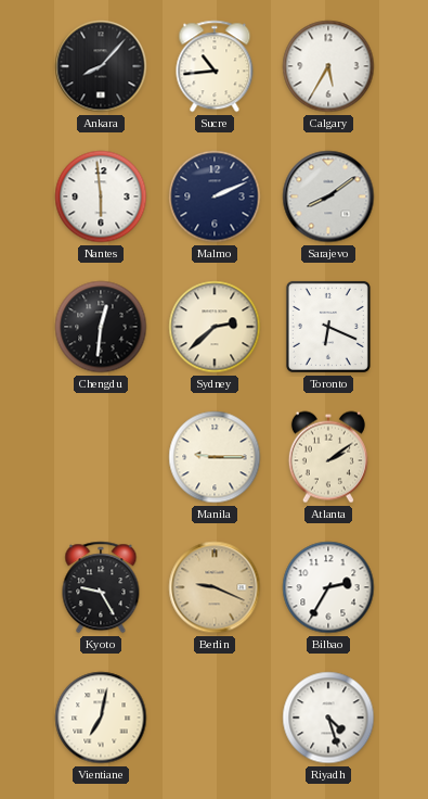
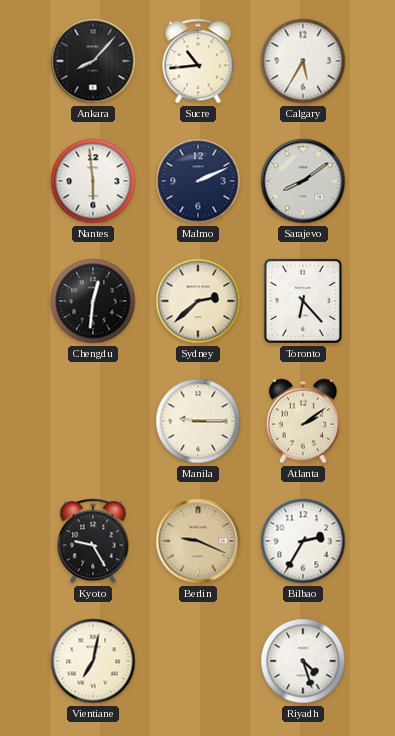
Toronto: 6:19 -> 6:23
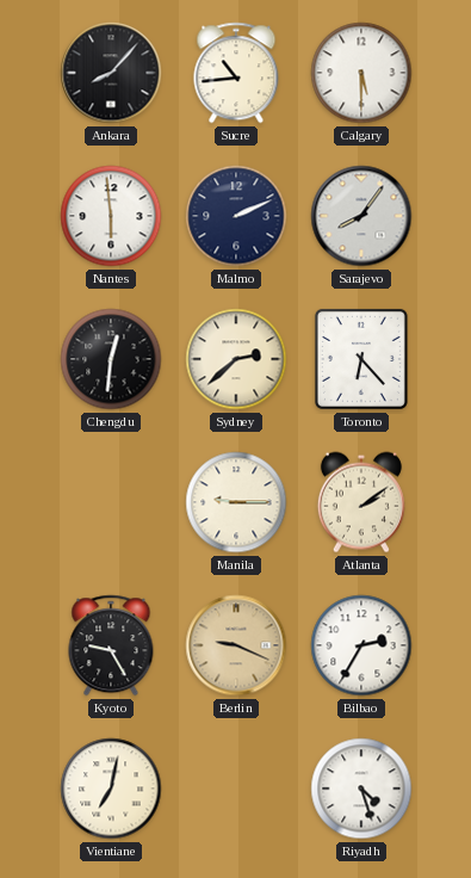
Calgary: 5:35 -> 5:30
Sarajevo: 8:09 -> 8:06
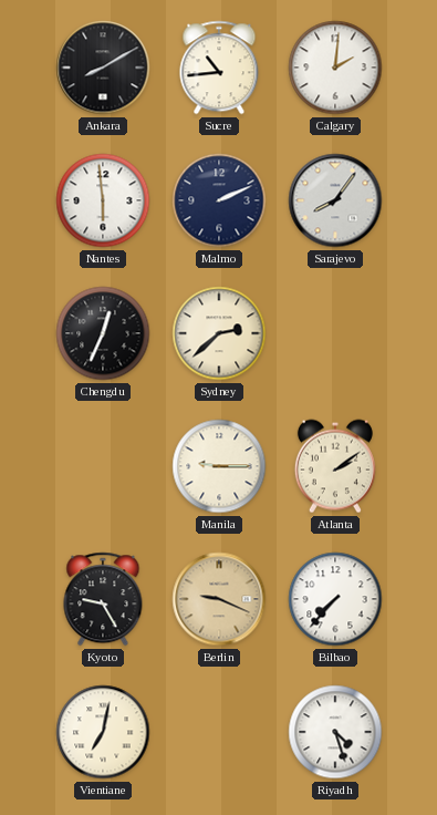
Ankara: 8:07 -> 8:10
Calgary: 5:30 -> 2:01
Chengdu: 12:31 -> 12:34
Toronto: 6:23 -> none
Bilbao: 2:35 -> 7:37
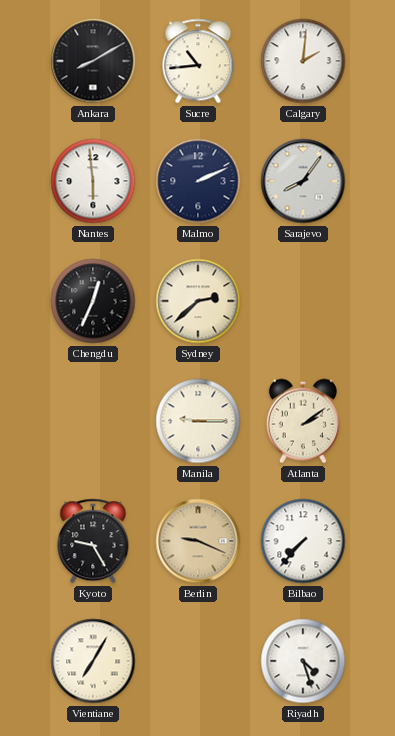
Vientiane: 7:02 -> 7:05
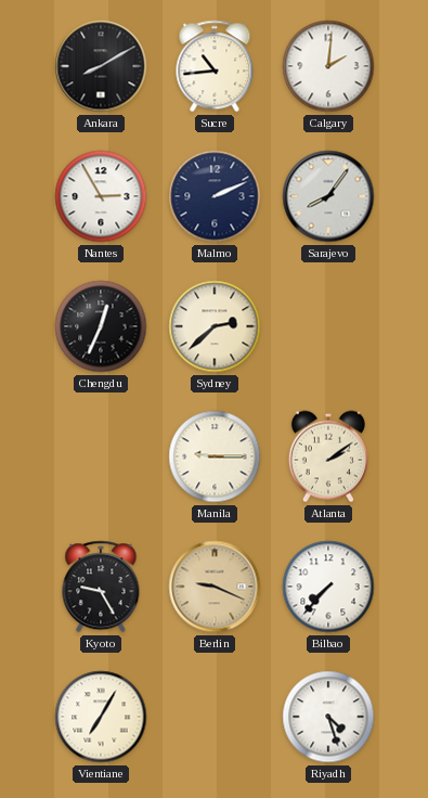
Nantes: 5:59 -> 2:55
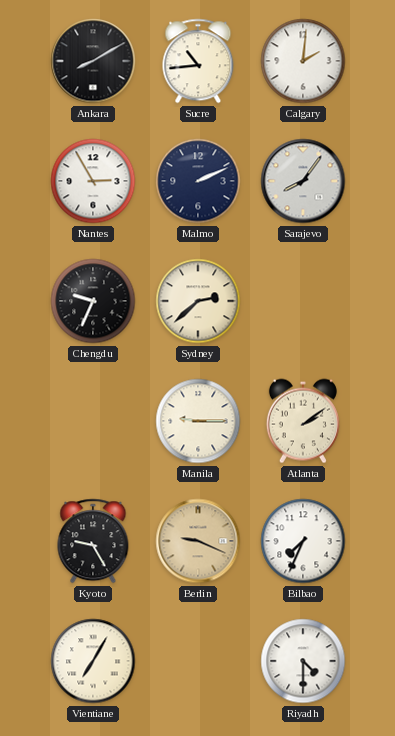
Chengdu: 12:34 -> 9:34
Bilbao: 7:37 -> 7:34
Riyadh: 4:27 -> 4:30
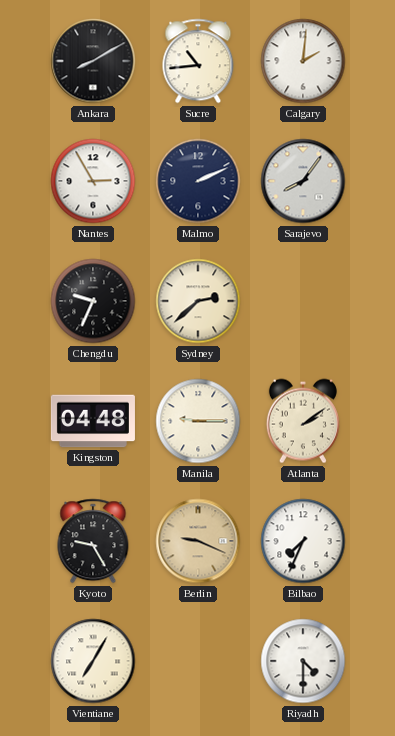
Kingston: none -> 04:48
